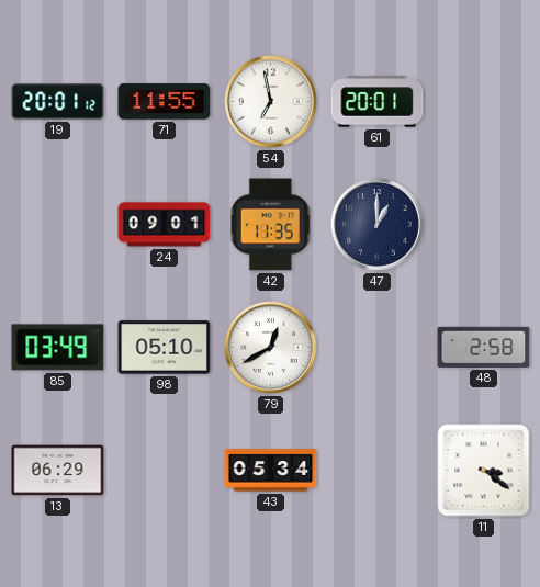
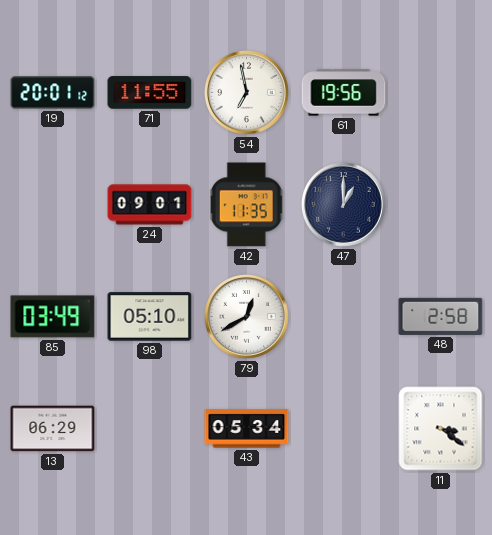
61: 20:01 -> 19:56
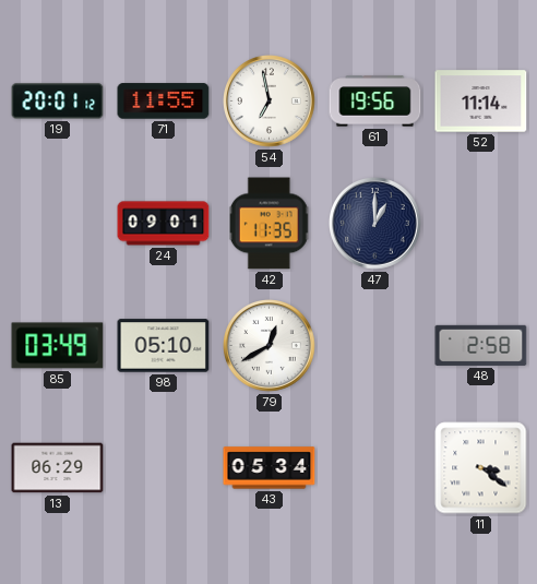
52: none -> 11:14
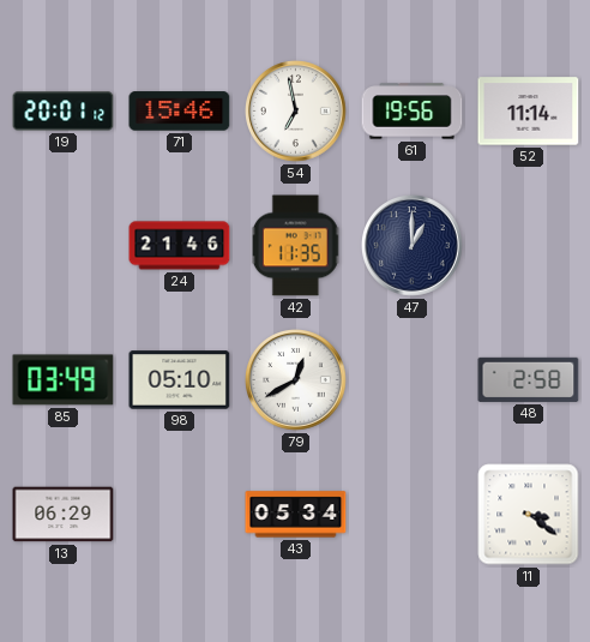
71: 11:55 -> 15:46
24: 09:01 -> 21:46
